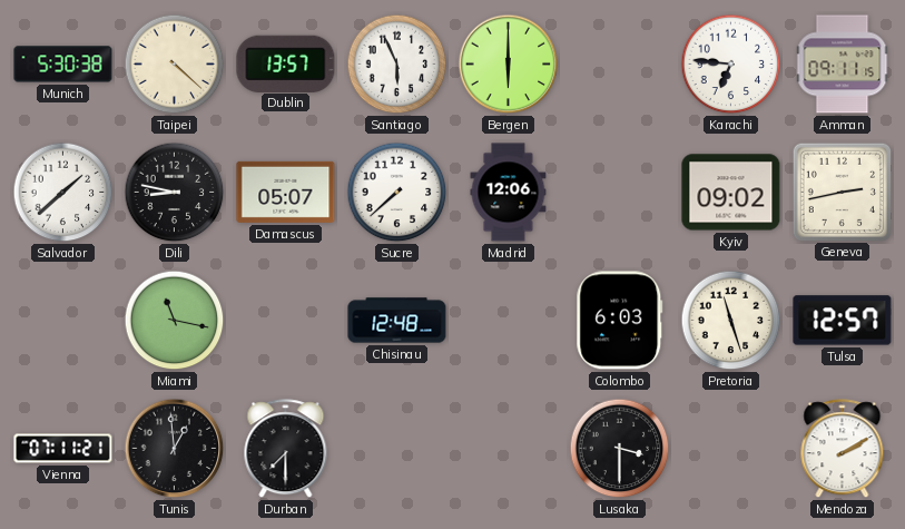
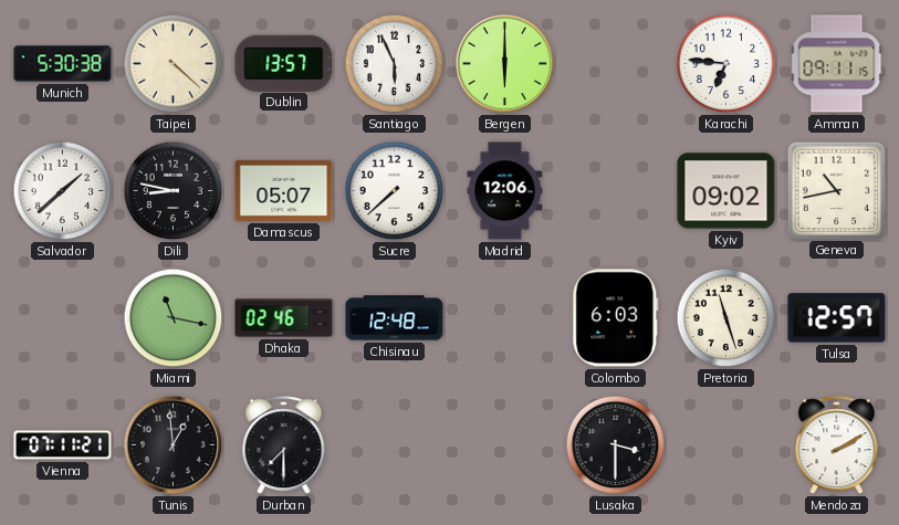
Geneva: 2:43 -> 10:43
Dhaka: none -> 02:46
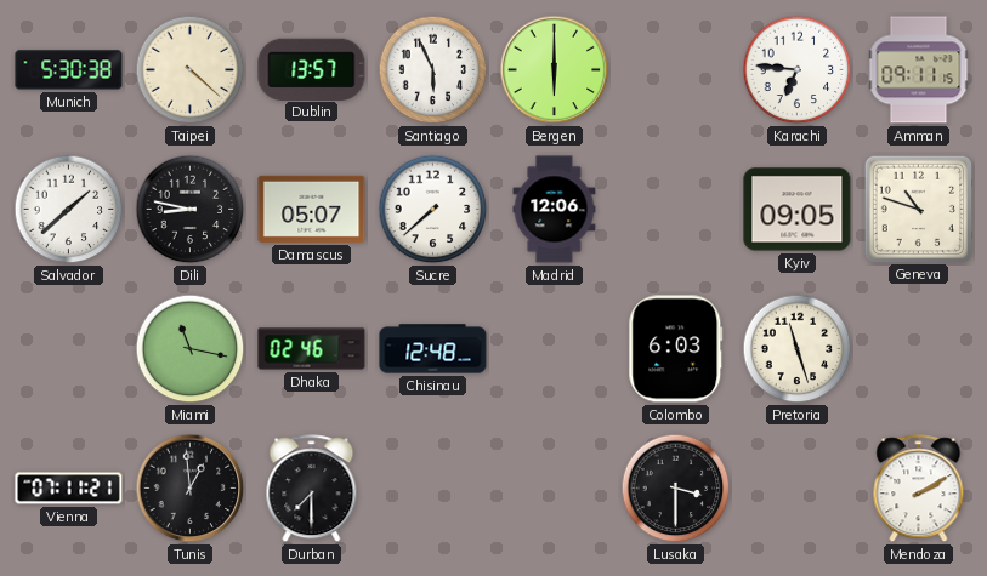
Kyiv: 09:02 -> 09:05
Geneva: 10:43 -> 10:48
Tulsa: 12:57 -> none
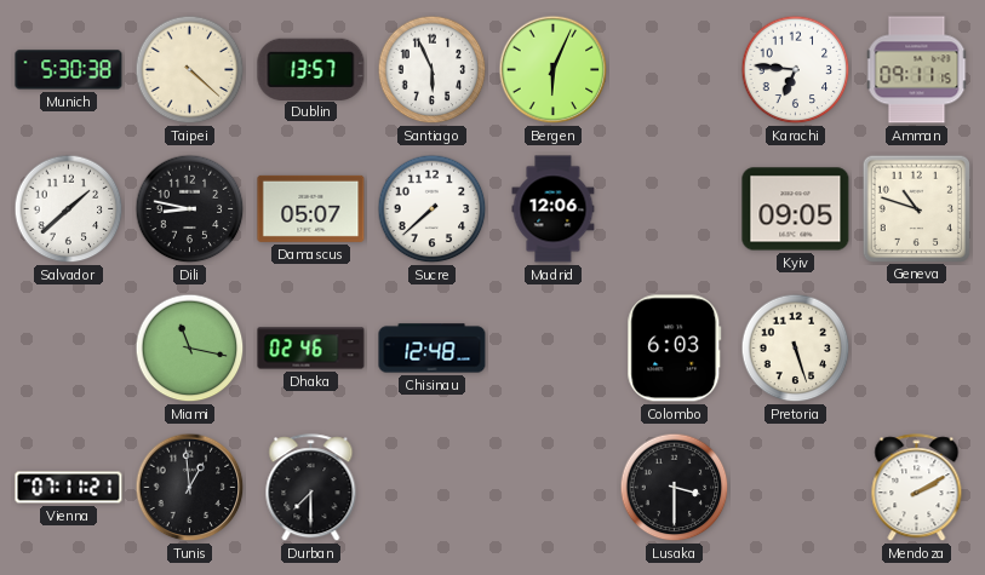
Bergen: 6:00 -> 6:04
Pretoria: 11:27 -> 5:27
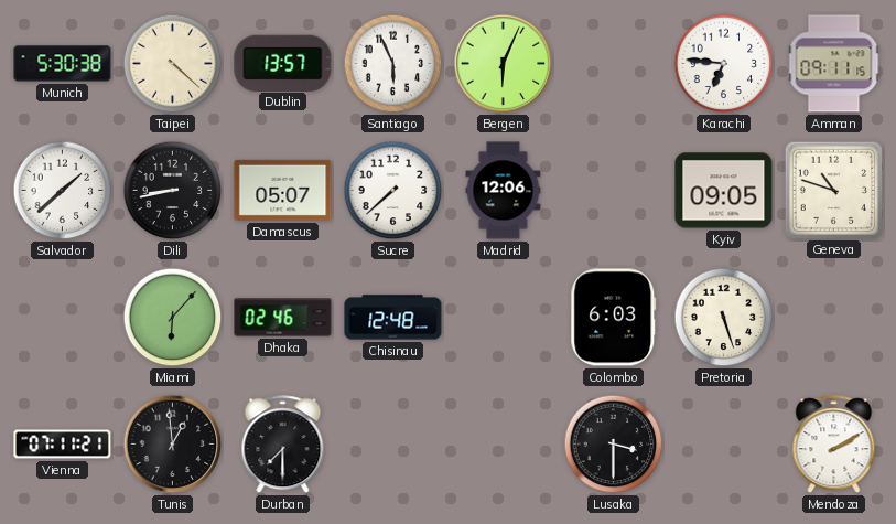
Dili: 8:47 -> 8:43
Miami: 11:17 -> 6:07
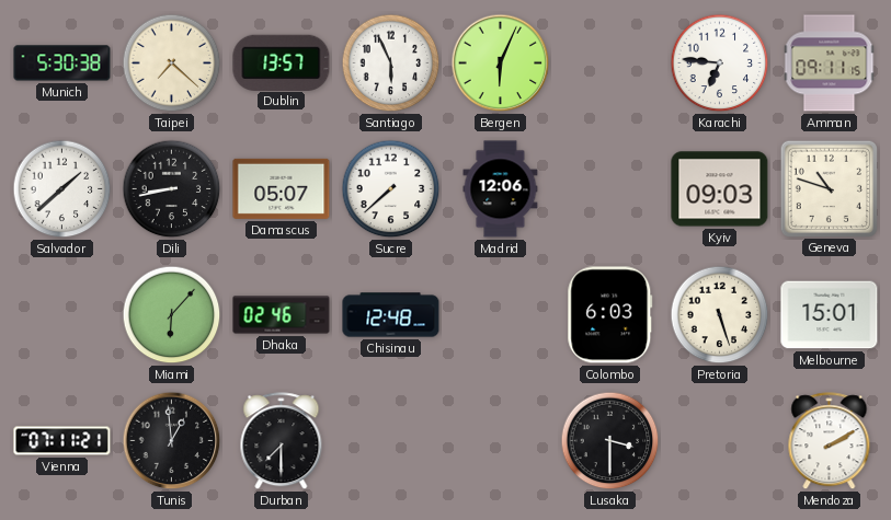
Taipei: 4:22 -> 7:22
Kyiv: 09:05 -> 09:03
Melbourne: none -> 15:01
